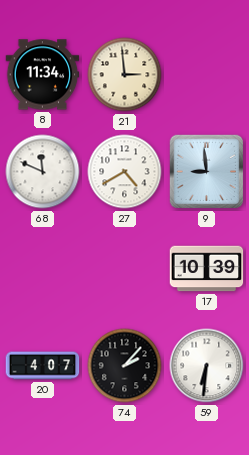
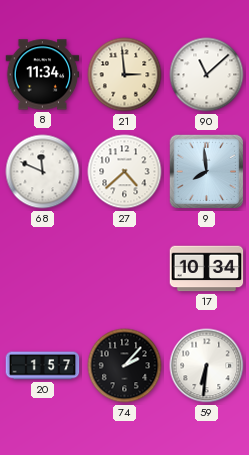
90: none -> 11:08
27: 4:40 -> 4:38
9: 8:59 -> 7:59
17: 10:39 -> 10:34
20: 4:07 -> 1:57
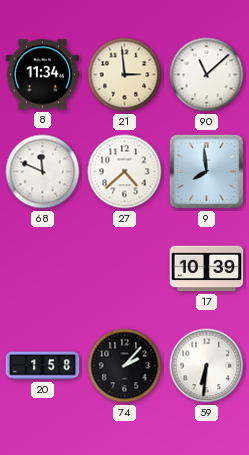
17: 10:34 -> 10:39
20: 1:57 -> 1:58
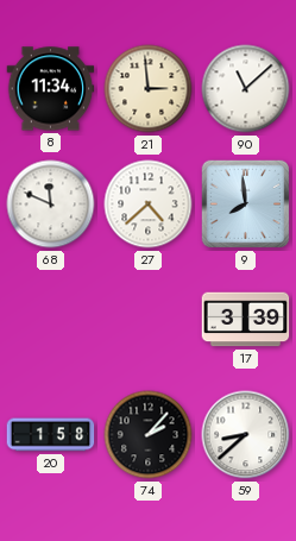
17: 10:39 -> 3:39
59: 6:31 -> 8:38
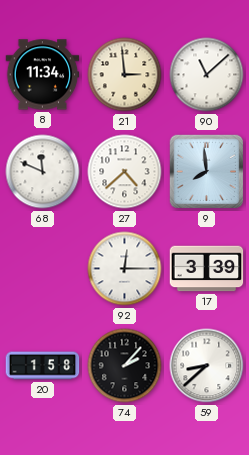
92: none -> 12:15
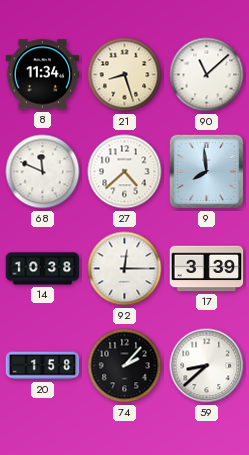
21: 2:59 -> 8:27
14: none -> 10:38
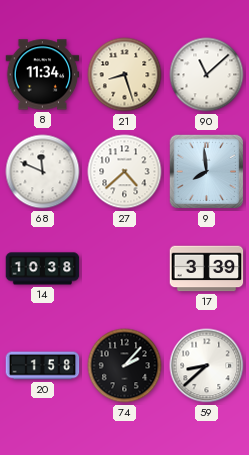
92: 12:15 -> none
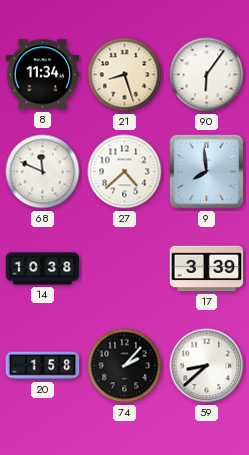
90: 11:08 -> 6:06
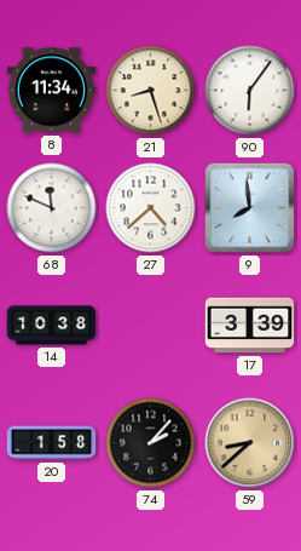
59 dial: white -> champagne
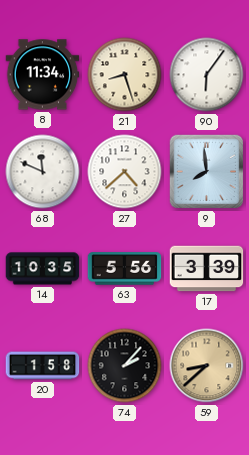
14: 10:38 -> 10:35
63: none -> 5:56
